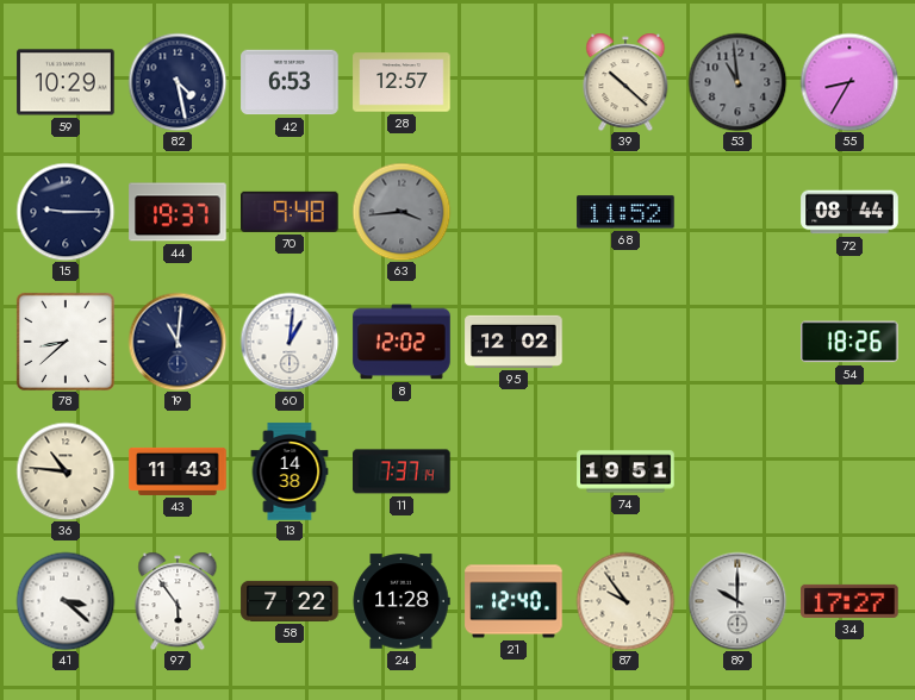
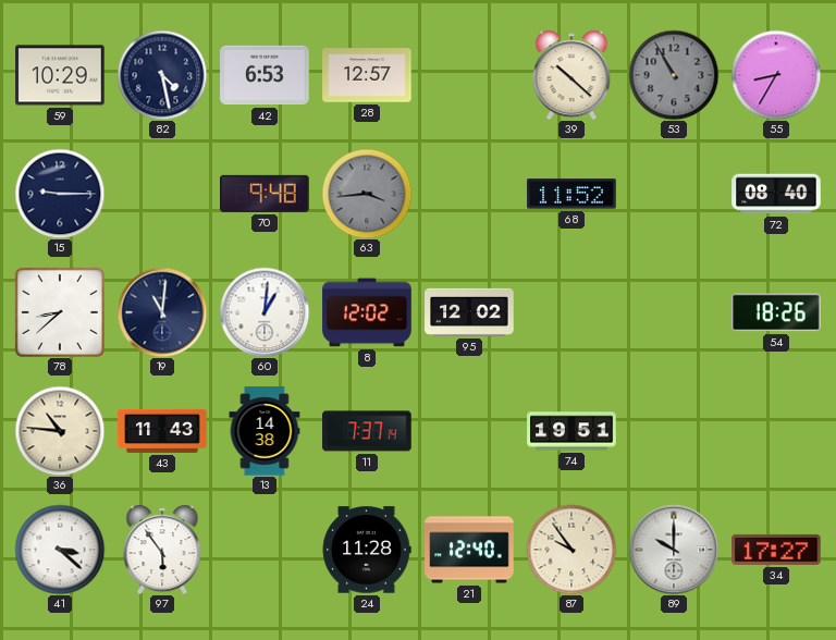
53: 10:59 -> 10:55
44: 19:37 -> none
72: 08:44 -> 08:40
58: 7:22 -> none
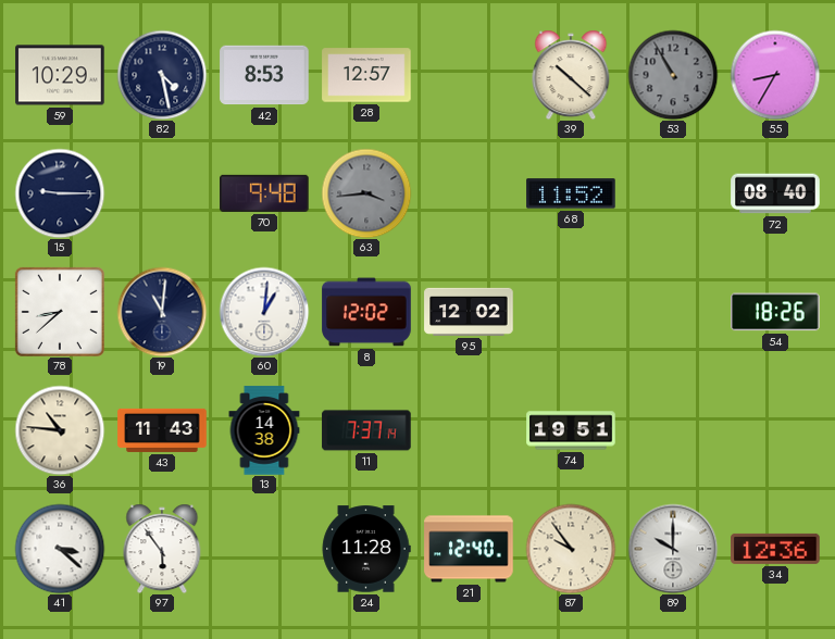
42: 6:53 -> 8:53
34: 17:27 -> 12:36
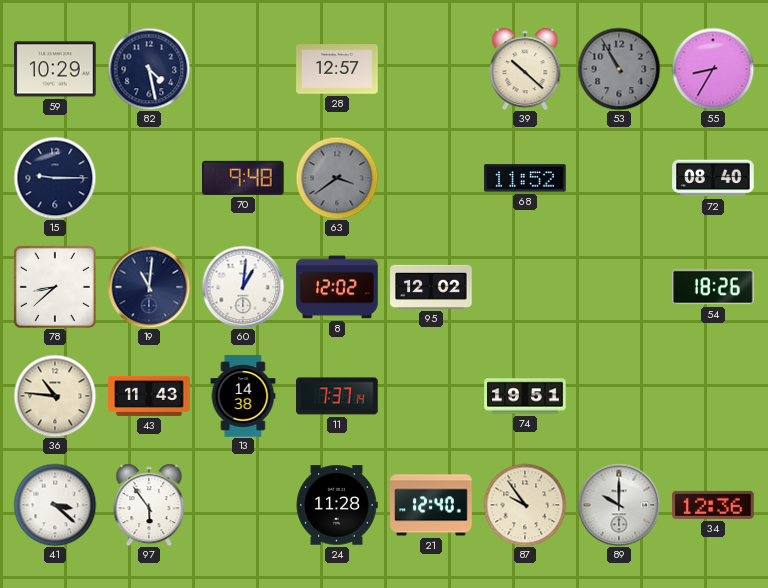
42: 8:53 -> none
63: 3:44 -> 3:39
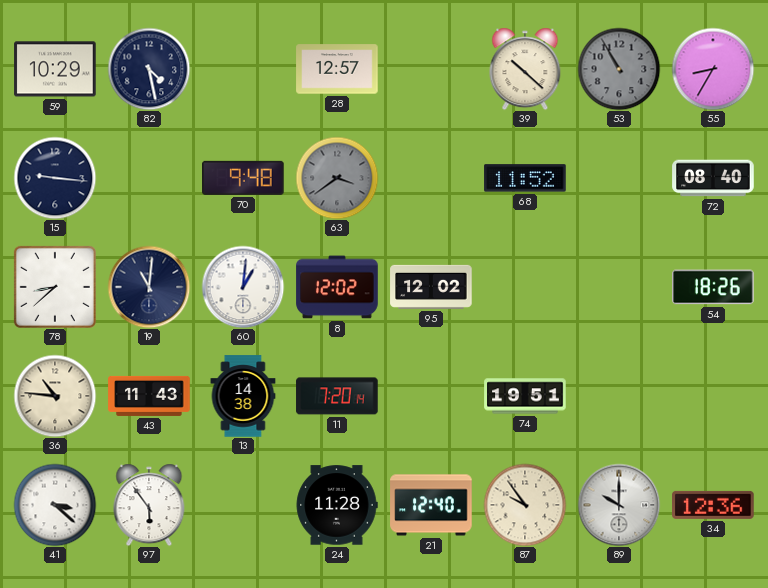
15: 9:15 -> 9:16
11: 7:37 -> 7:20
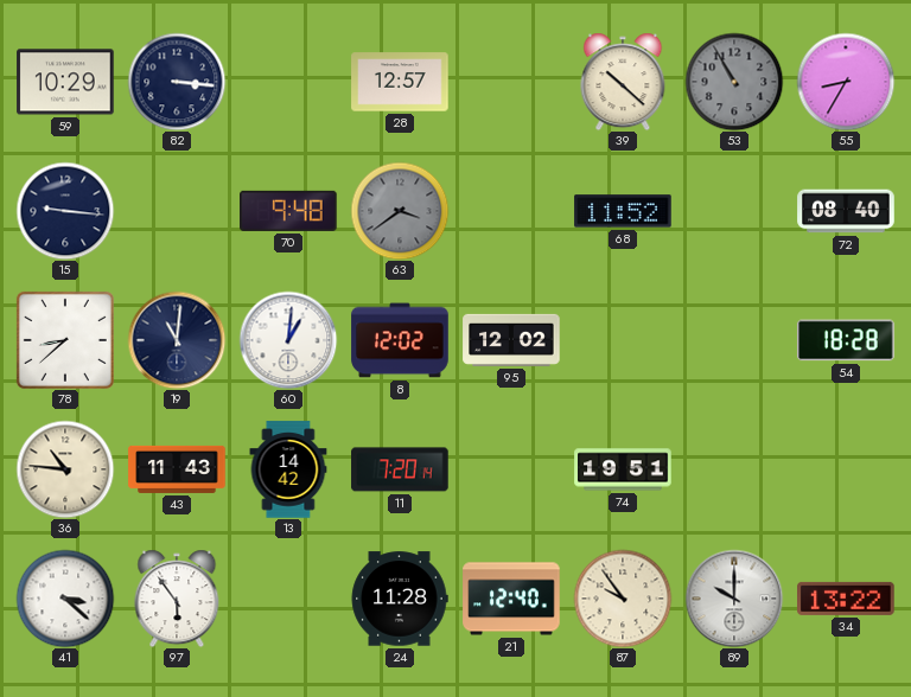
82: 4:28 -> 3:16
54: 18:26 -> 18:28
13: 14:38 -> 14:42
34: 12:36 -> 13:22
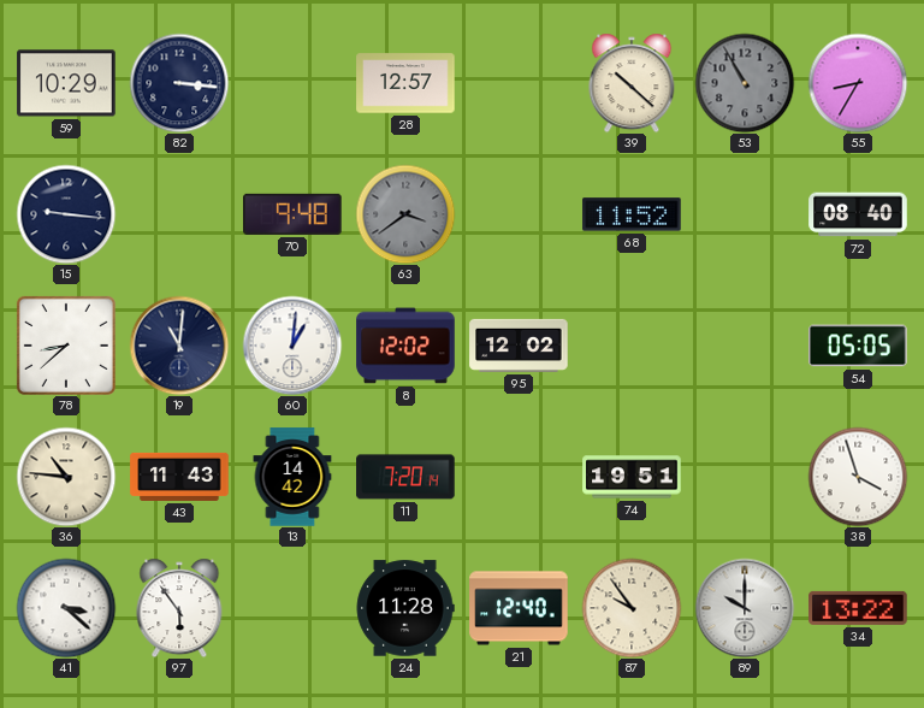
54: 18:28 -> 05:05
38: none -> 3:57
